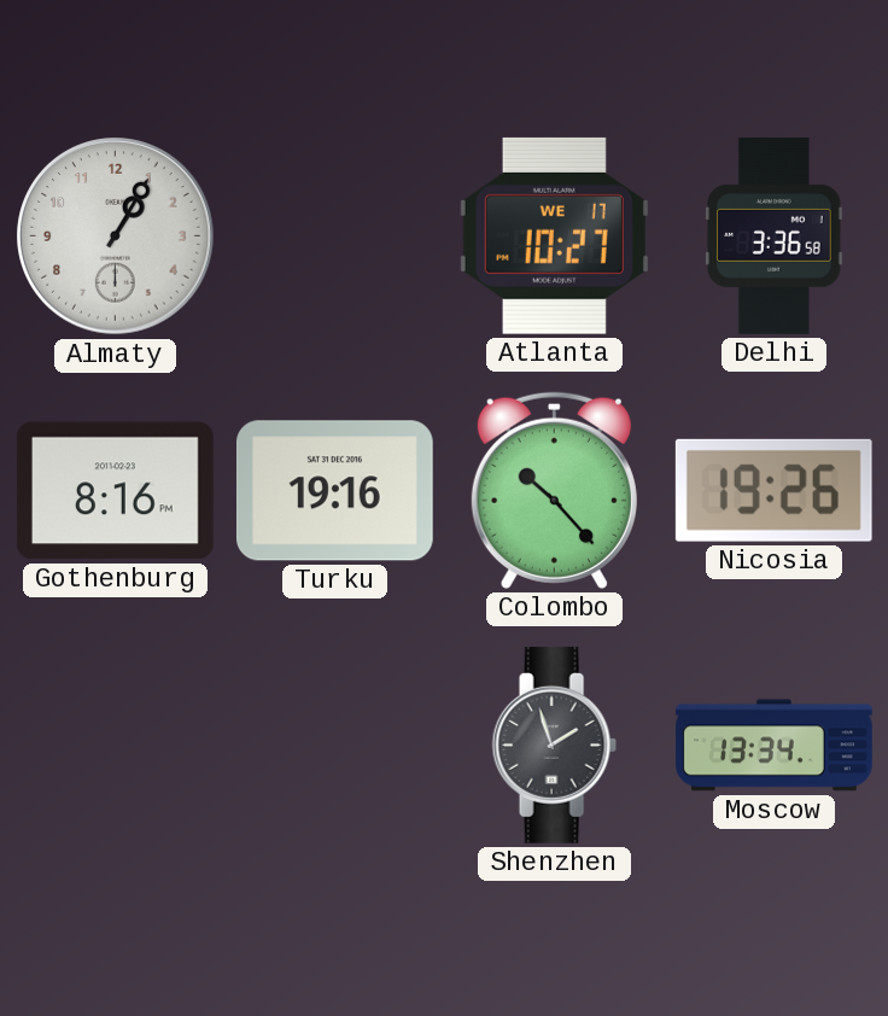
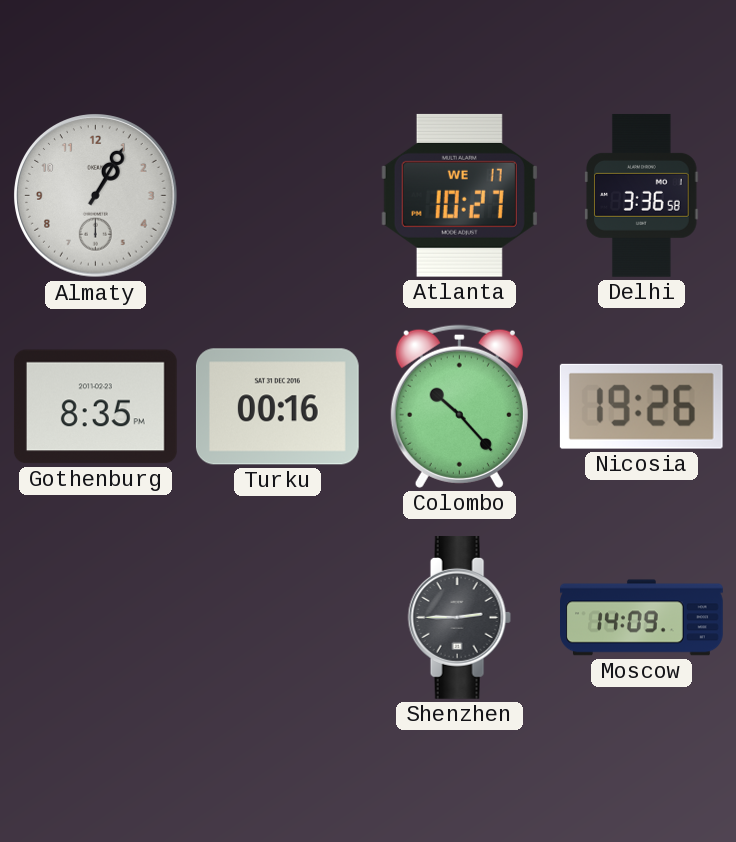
Gothenburg: 8:16 -> 8:35
Turku: 19:16 -> 00:16
Shenzhen: 1:57 -> 2:45
Moscow: 13:34 -> 14:09
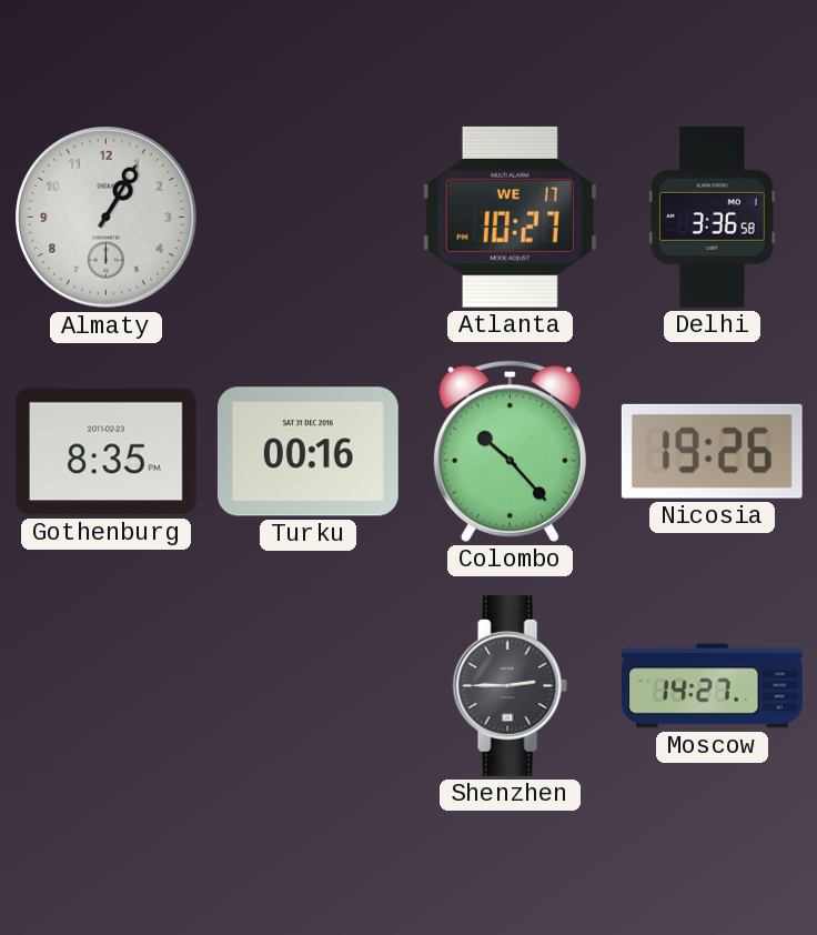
Moscow: 14:09 -> 14:27
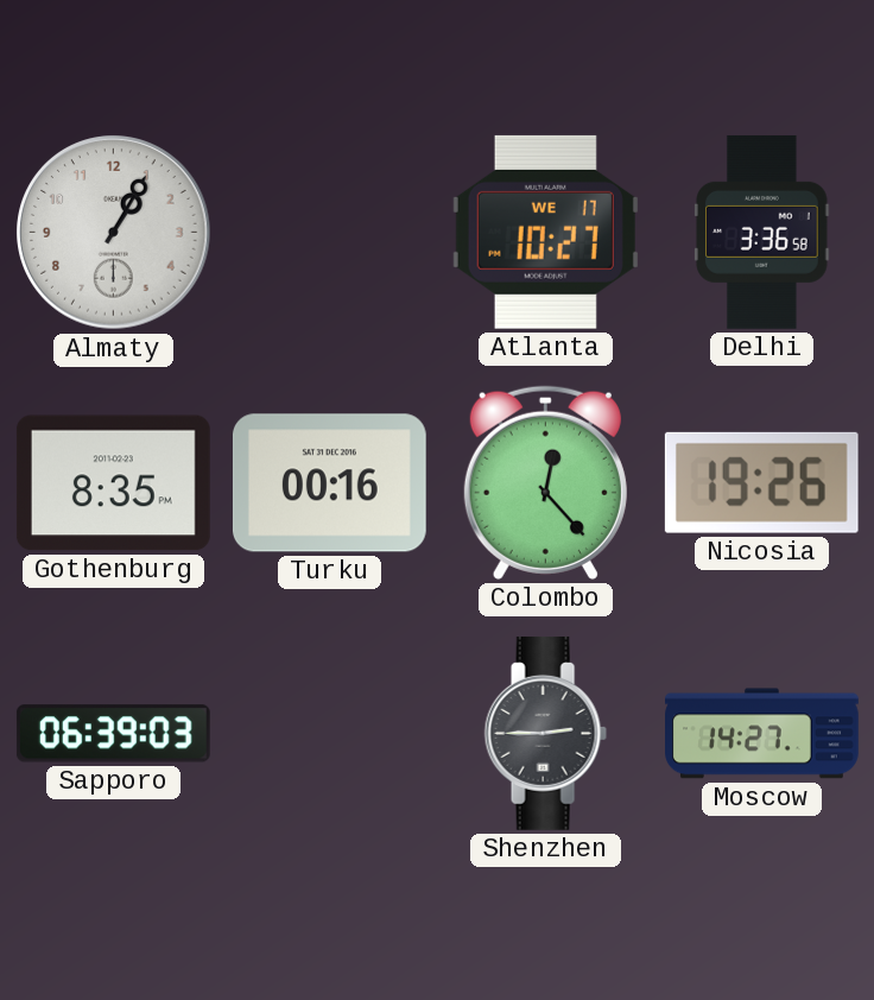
Colombo: 10:23 -> 12:23
Sapporo: none -> 06:39
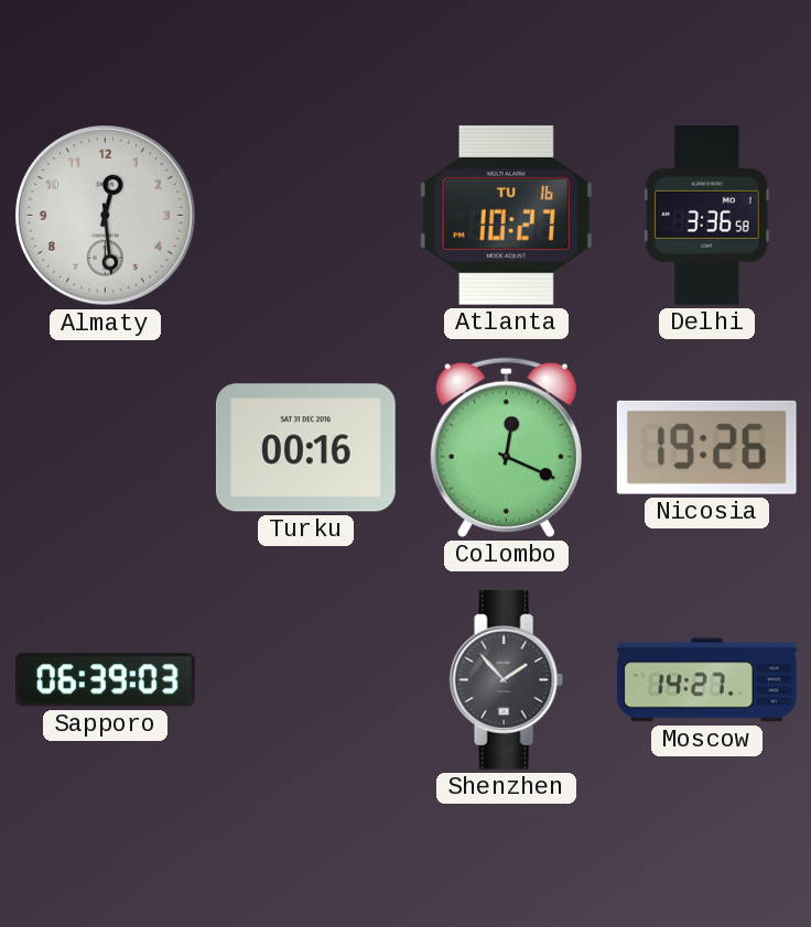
Almaty: 1:05 -> 12:29
Atlanta date: WE 17 -> TU 16
Gothenburg: 8:35 -> none
Colombo: 12:23 -> 12:19
Shenzhen: 2:45 -> 1:53
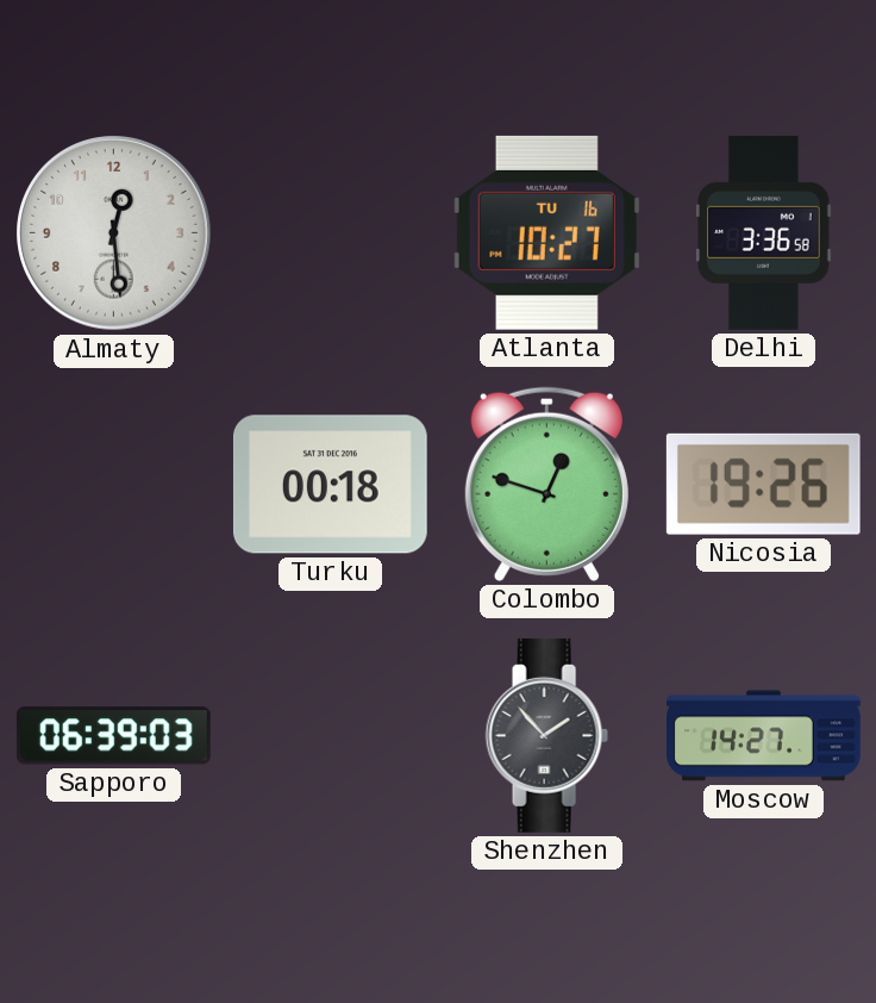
Turku: 00:16 -> 00:18
Colombo: 12:19 -> 12:48
